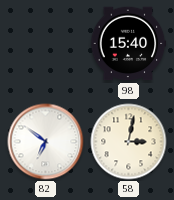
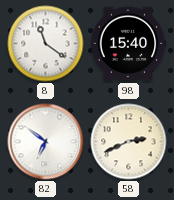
8: none -> 11:21
58: 3:02 -> 2:41
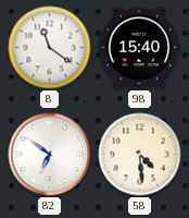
58: 2:41 -> 4:29
